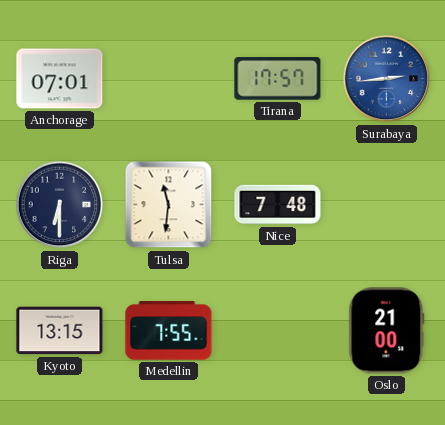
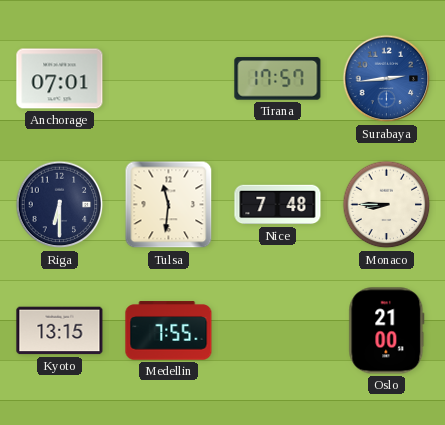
Monaco: none -> 8:45
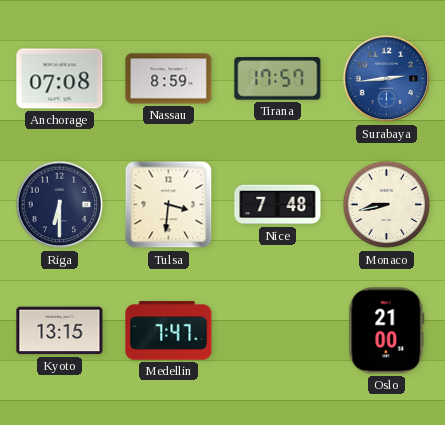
Anchorage: 07:01 -> 07:08
Nassau: none -> 8:59
Tulsa: 11:31 -> 3:31
Monaco: 8:45 -> 8:43
Medellin: 7:55 -> 7:47
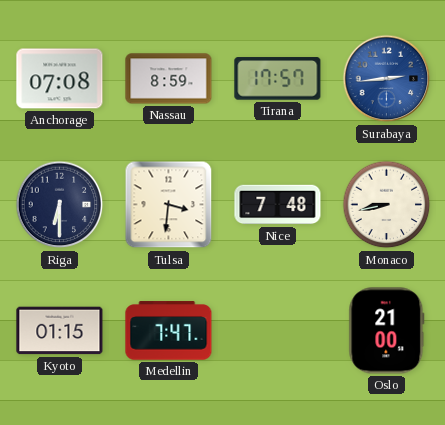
Kyoto: 13:15 -> 01:15
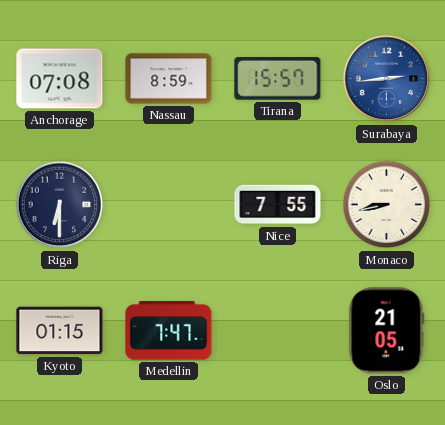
Tirana: 17:57 -> 15:57
Tulsa: 3:31 -> none
Nice: 7:48 -> 7:55
Oslo: 21:00 -> 21:05
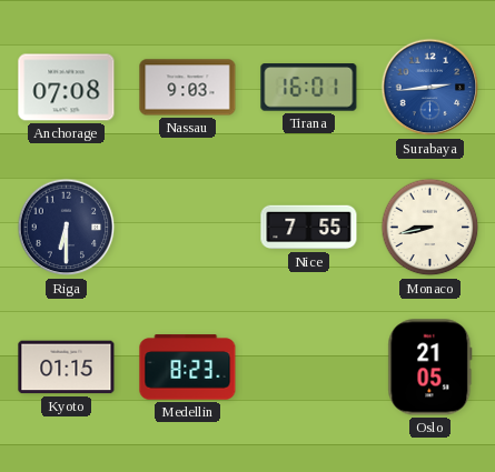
Nassau: 8:59 -> 9:03
Tirana: 15:57 -> 16:01
Medellin: 7:47 -> 8:23
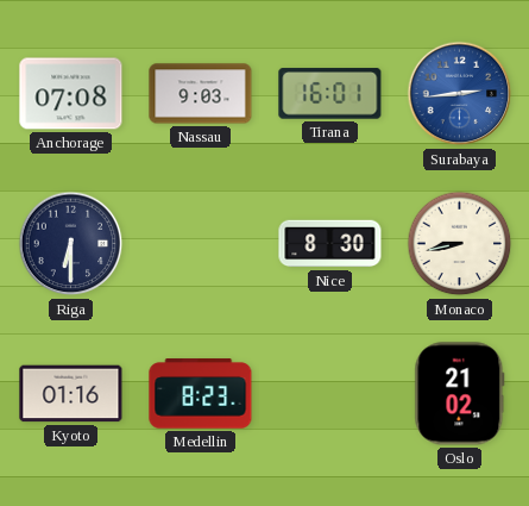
Nice: 7:55 -> 8:30
Kyoto: 01:15 -> 01:16
Oslo: 21:05 -> 21:02
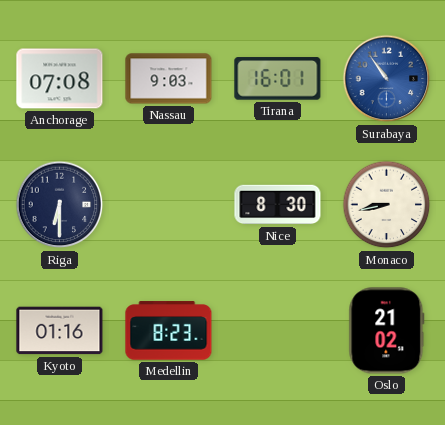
Surabaya: 2:44 -> 10:54
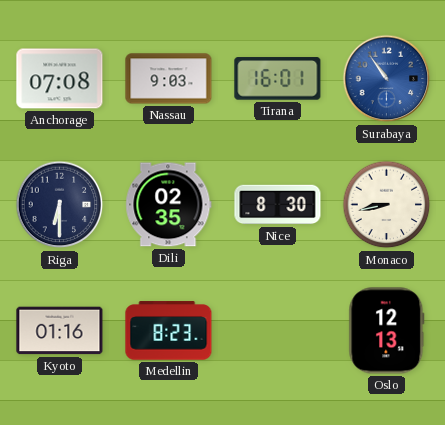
Dili: none -> 02:35
Oslo: 21:02 -> 12:13
